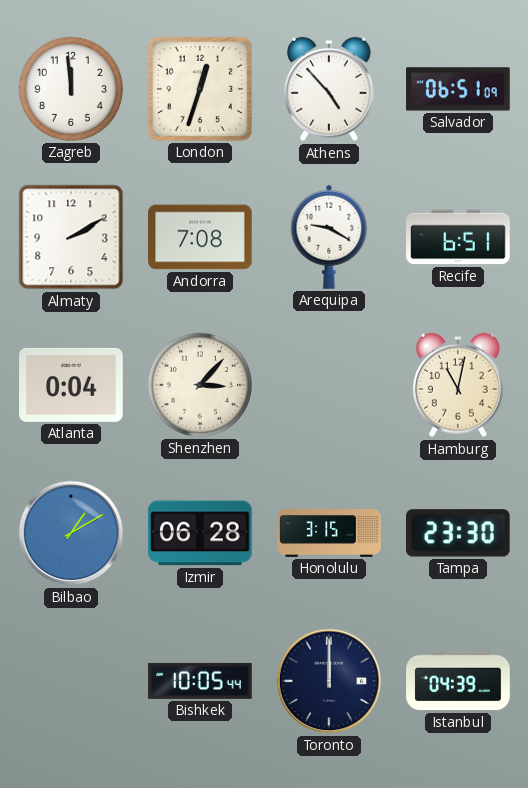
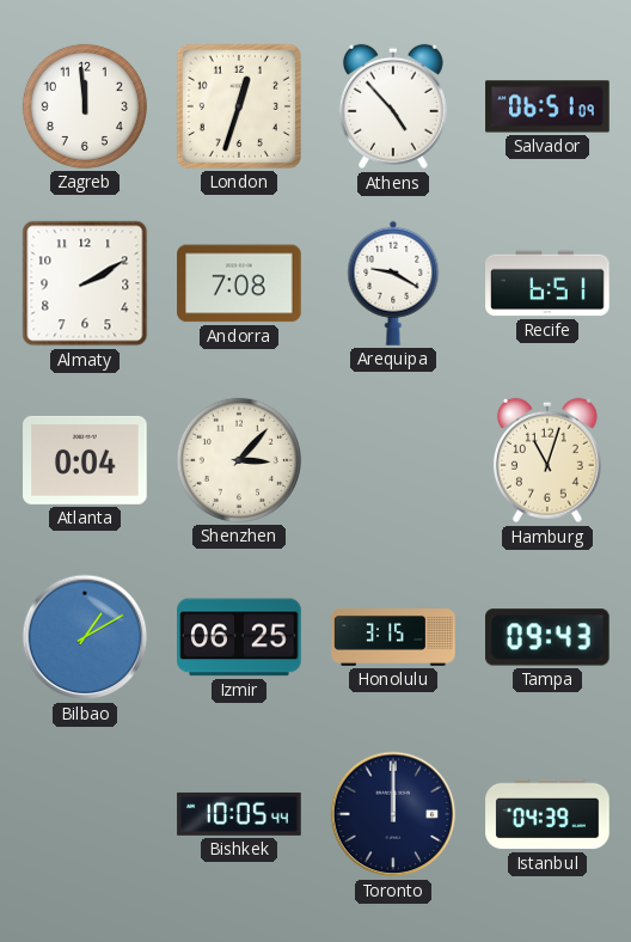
Hamburg: 11:02 -> 11:03
Izmir: 06:28 -> 06:25
Tampa: 23:30 -> 09:43
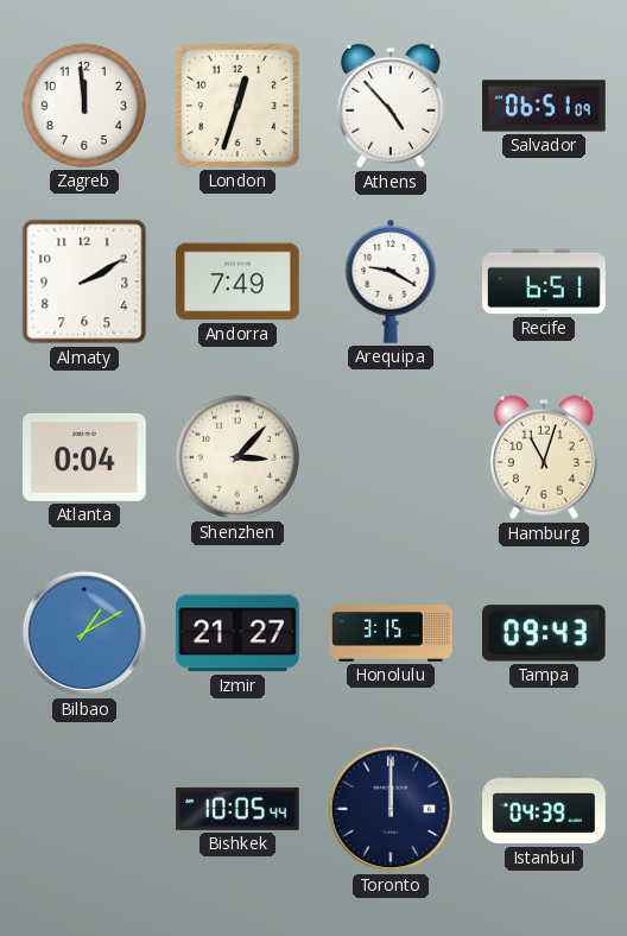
Andorra: 7:08 -> 7:49
Izmir: 06:25 -> 21:27
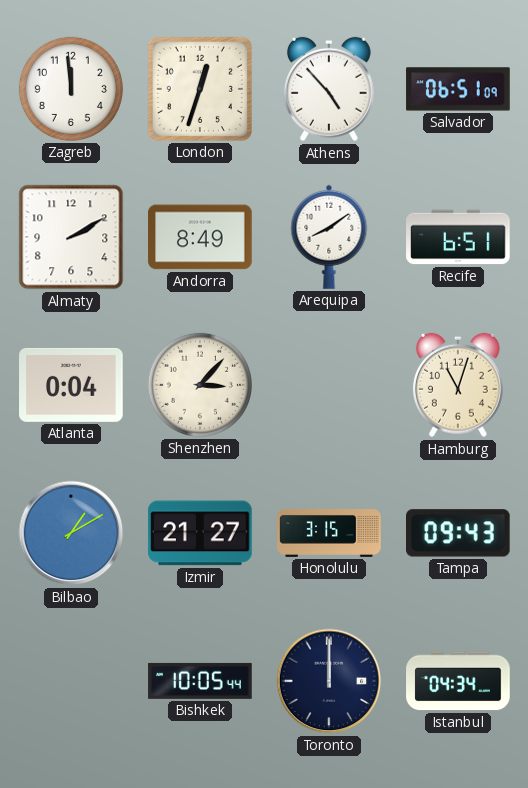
Andorra: 7:49 -> 8:49
Arequipa: 9:20 -> 8:09
Istanbul: 04:39 -> 04:34
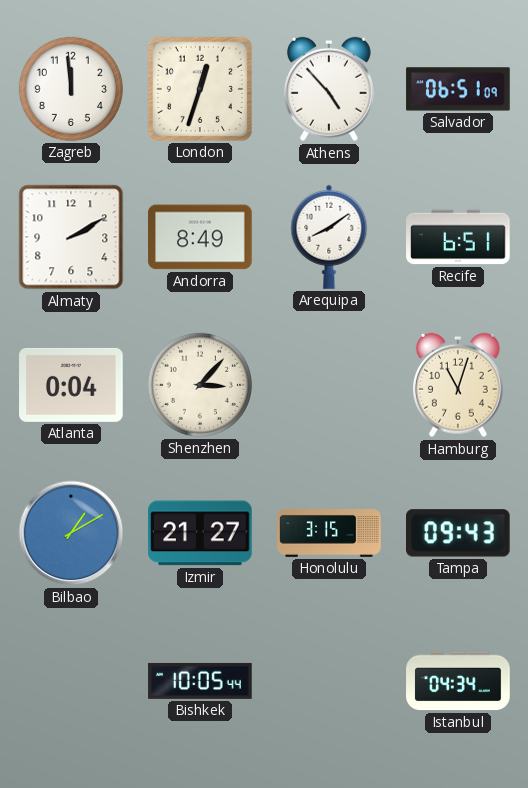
Toronto: 12:00 -> none
